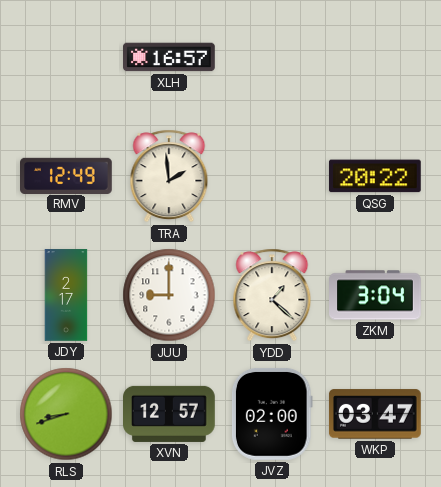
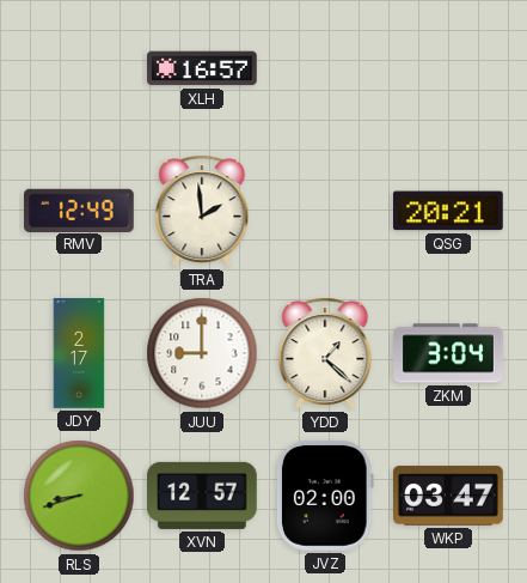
QSG: 20:22 -> 20:21
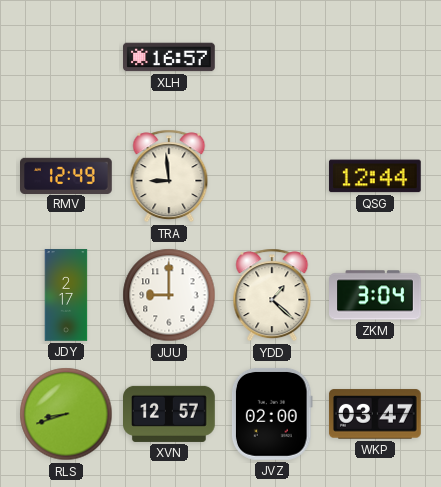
TRA: 1:59 -> 8:59
QSG: 20:21 -> 12:44
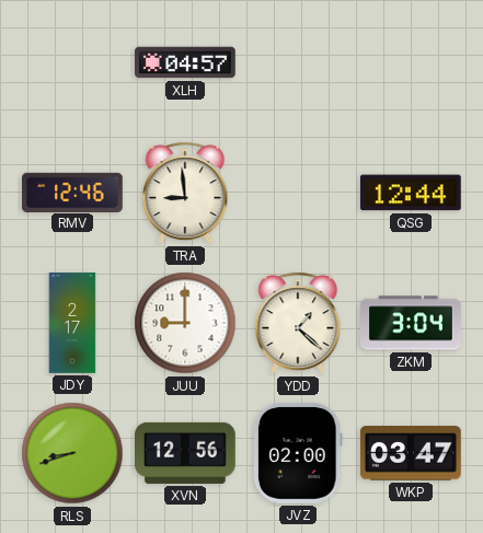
XLH: 16:57 -> 04:57
RMV: 12:49 -> 12:46
XVN: 12:57 -> 12:56
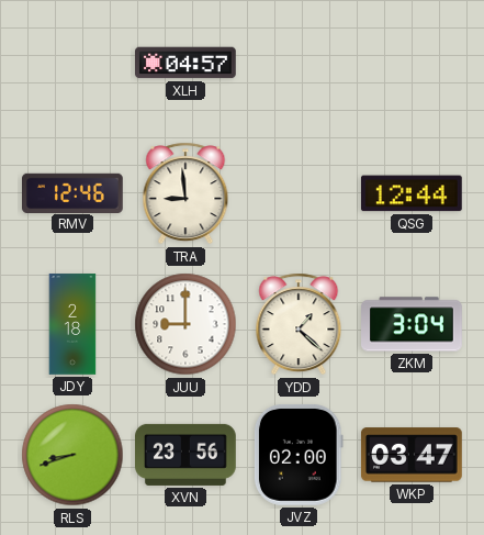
JDY: 2:17 -> 2:18
XVN: 12:56 -> 23:56
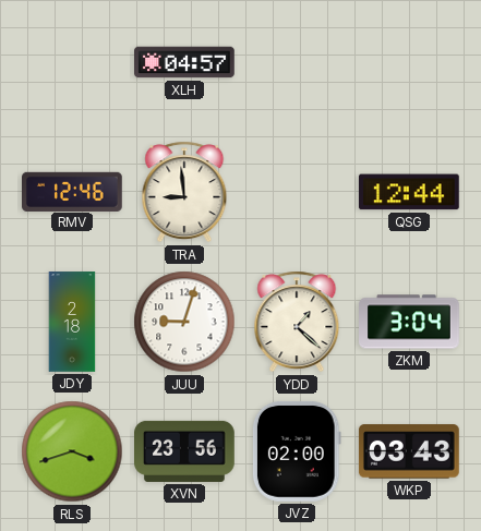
JUU: 9:00 -> 9:03
RLS: 8:42 -> 3:42
WKP: 03:47 -> 03:43
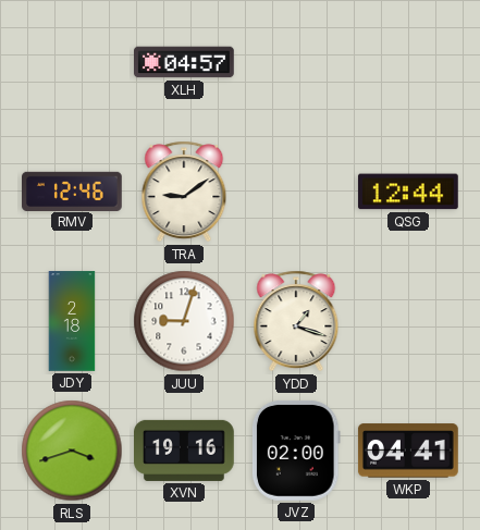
TRA: 8:59 -> 9:09
YDD: 1:22 -> 1:18
ZKM: 3:04 -> none
XVN: 23:56 -> 19:16
WKP: 03:43 -> 04:41
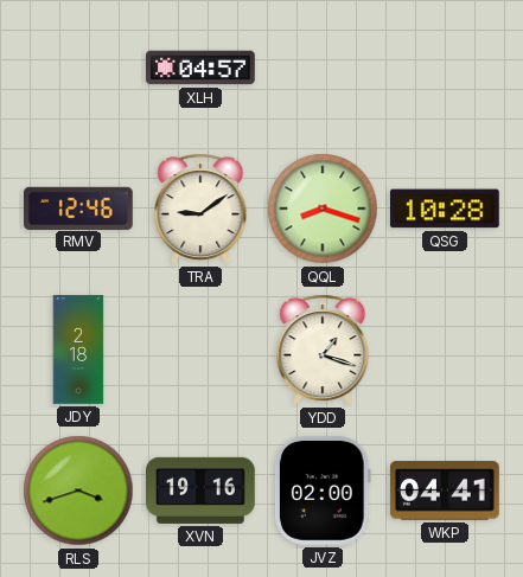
QQL: none -> 8:18
QSG: 12:44 -> 10:28
JUU: 9:03 -> none
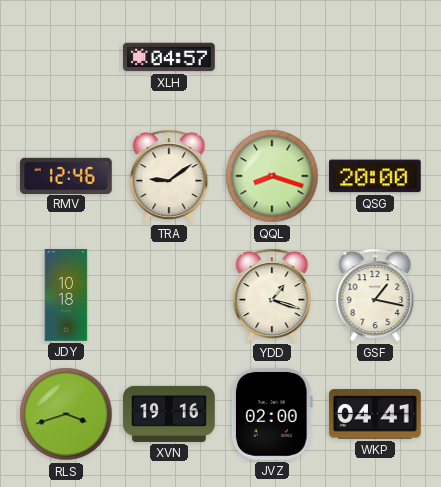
QSG: 10:28 -> 20:00
JDY: 2:18 -> 10:18
GSF: none -> 1:17
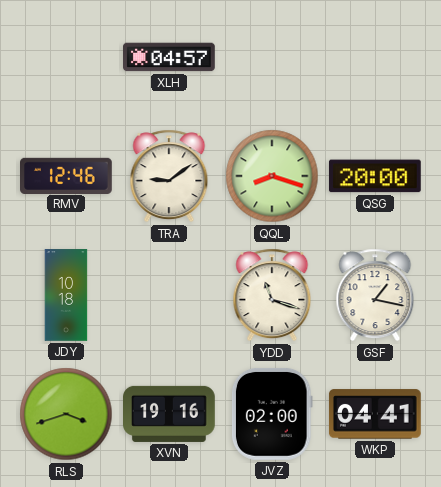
YDD: 1:18 -> 11:18
